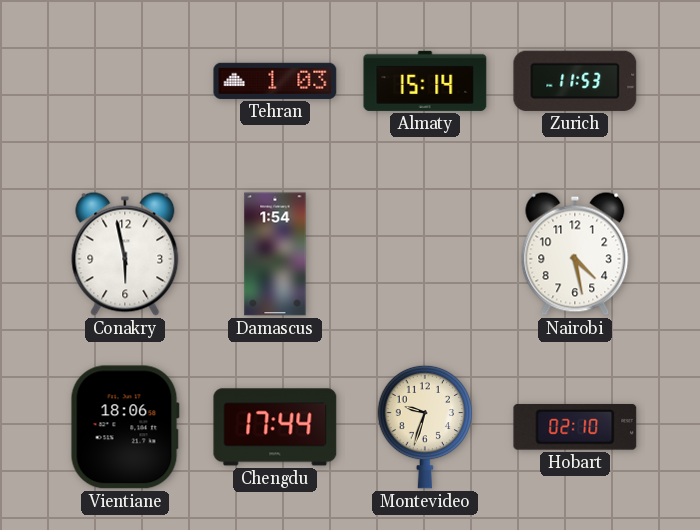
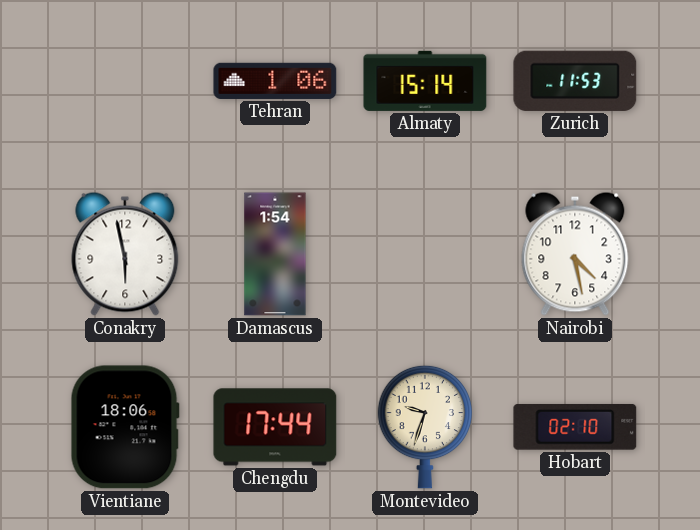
Tehran: 1:03 -> 1:06
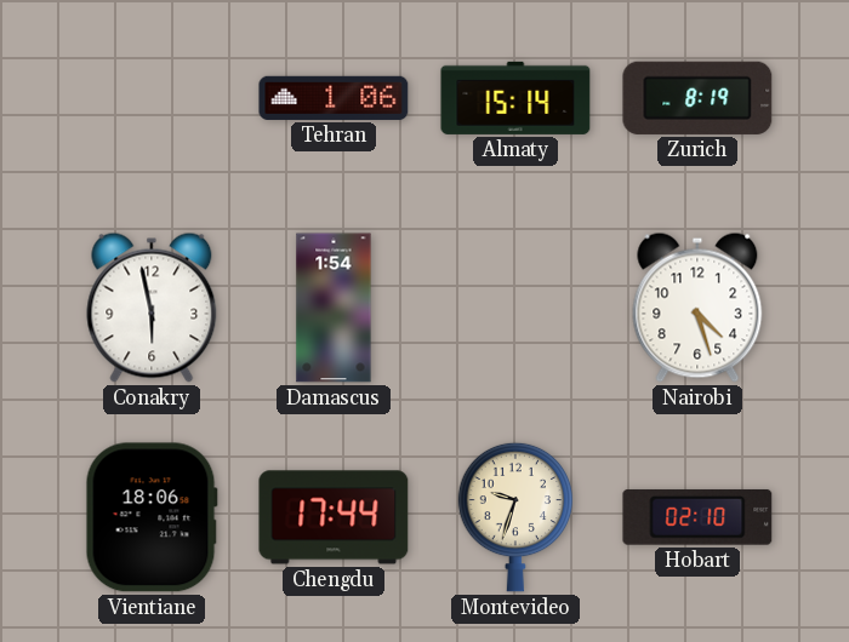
Zurich: 11:53 -> 8:19
Nairobi: 4:28 -> 4:27
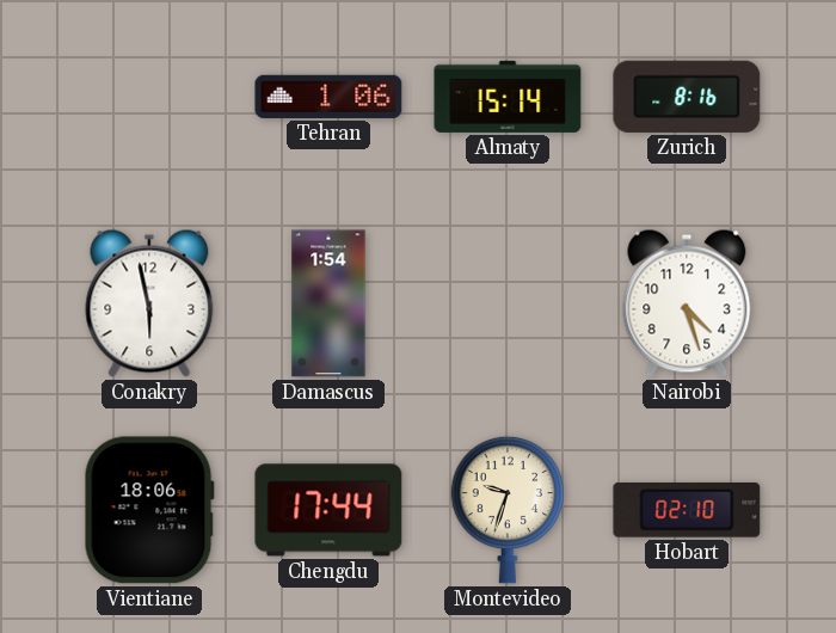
Zurich: 8:19 -> 8:16
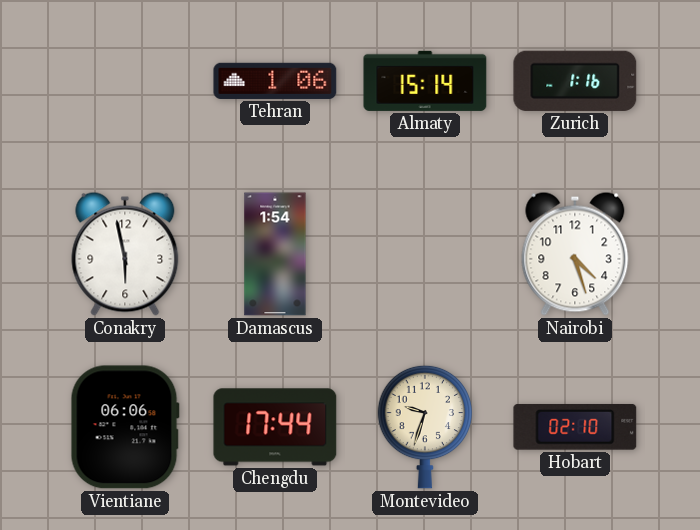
Zurich: 8:16 -> 1:16
Vientiane: 18:06 -> 06:06
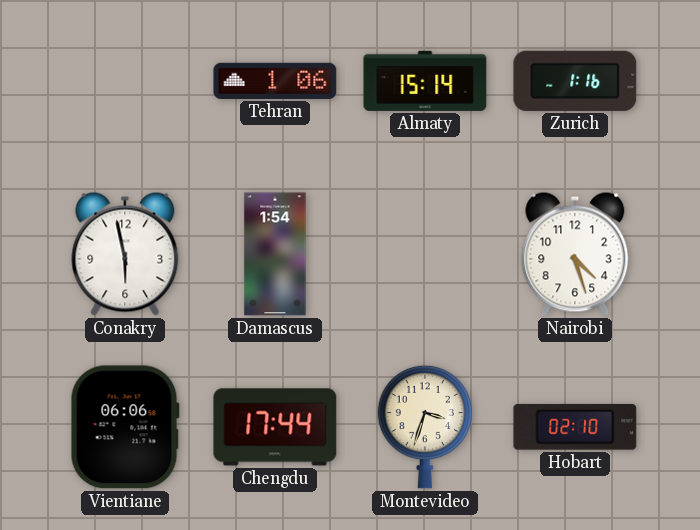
Montevideo: 9:33 -> 3:33
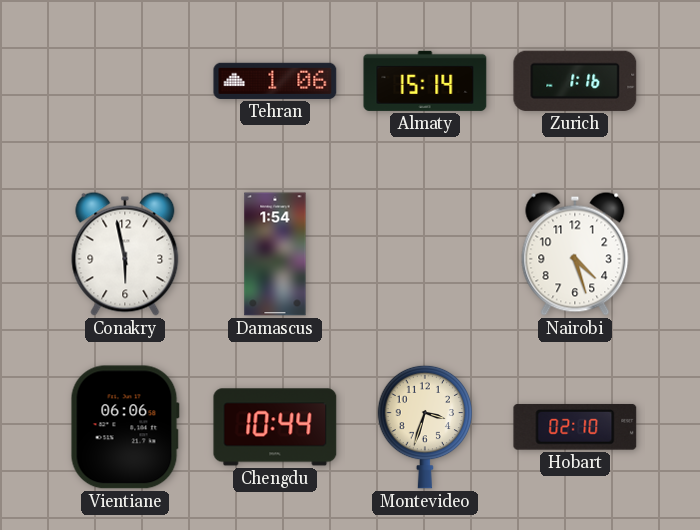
Chengdu: 17:44 -> 10:44
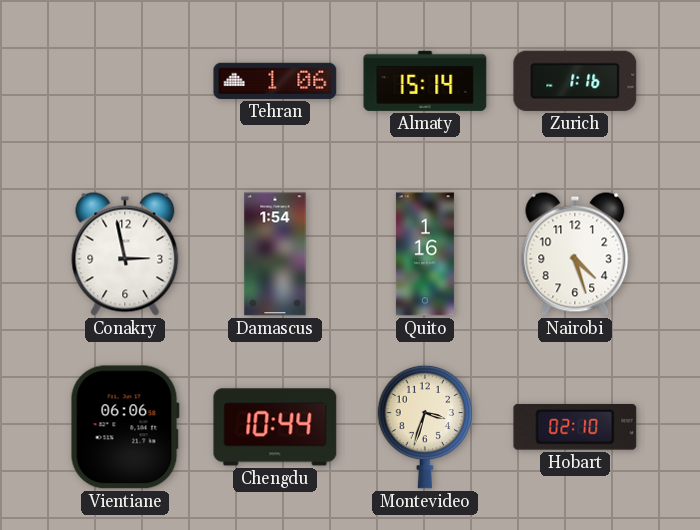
Conakry: 5:58 -> 2:58
Quito: none -> 1:16
